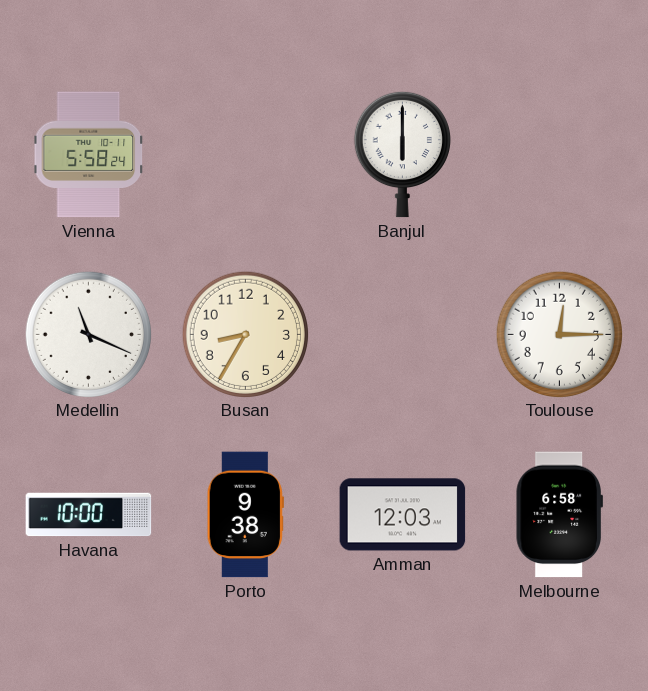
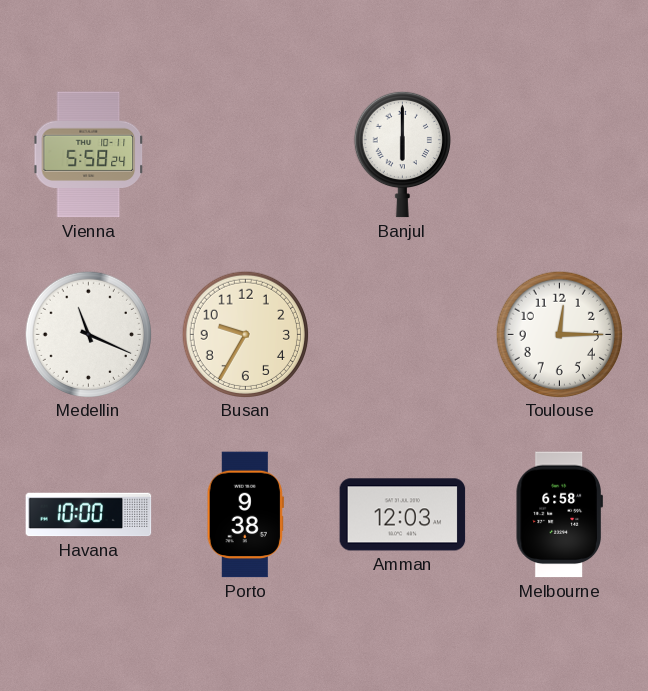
Busan: 8:35 -> 9:35
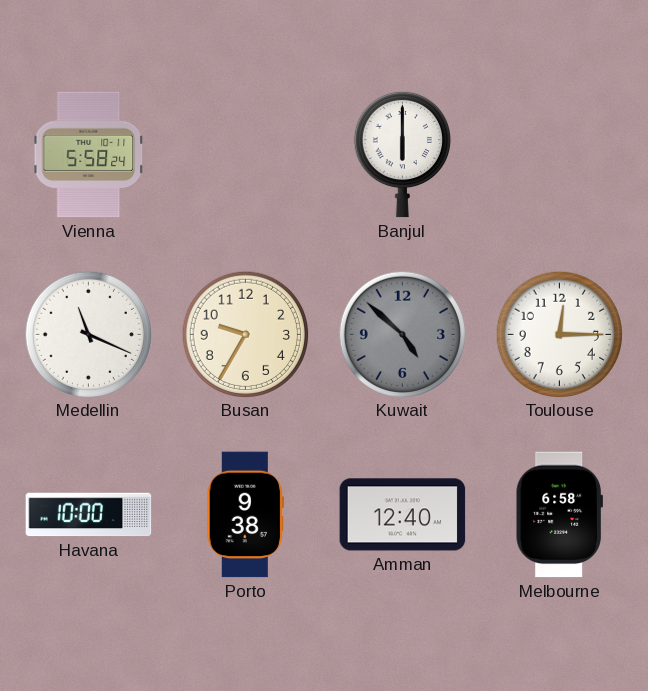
Kuwait: none -> 4:52
Amman: 12:03 -> 12:40
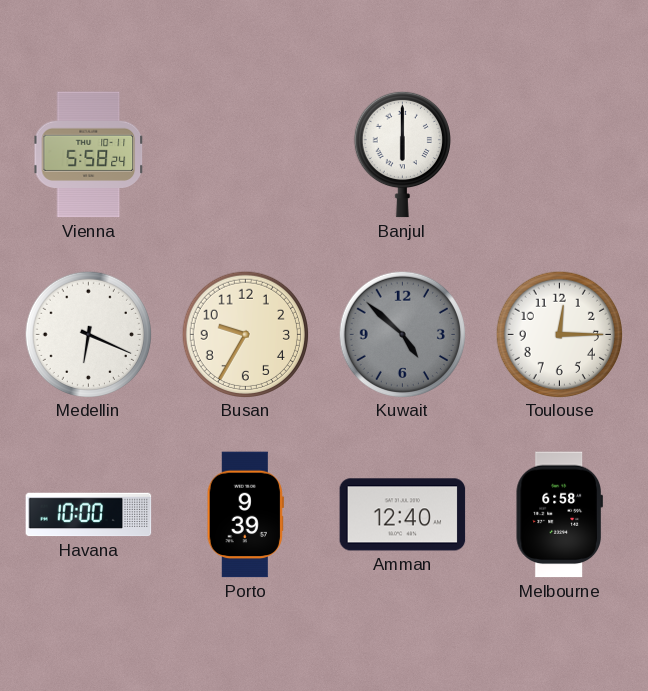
Medellin: 11:19 -> 6:19
Porto: 9:38 -> 9:39
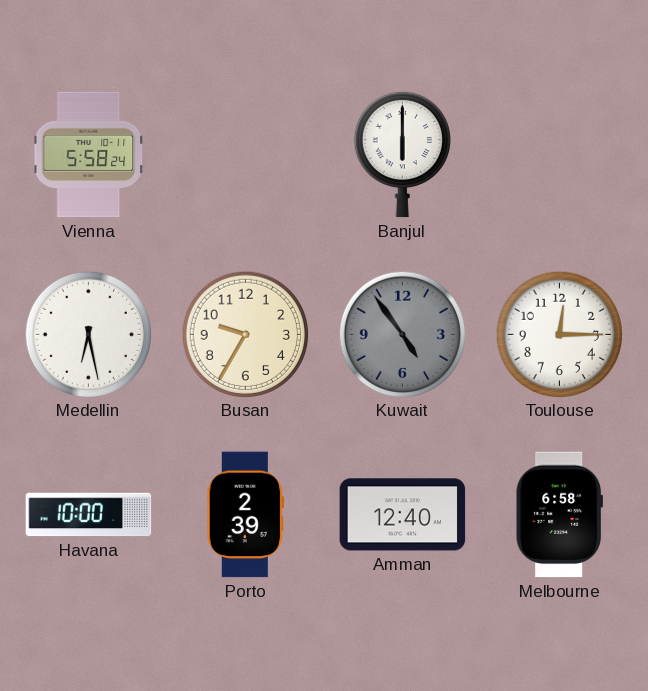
Medellin: 6:19 -> 6:28
Kuwait: 4:52 -> 4:54
Porto: 9:39 -> 2:39
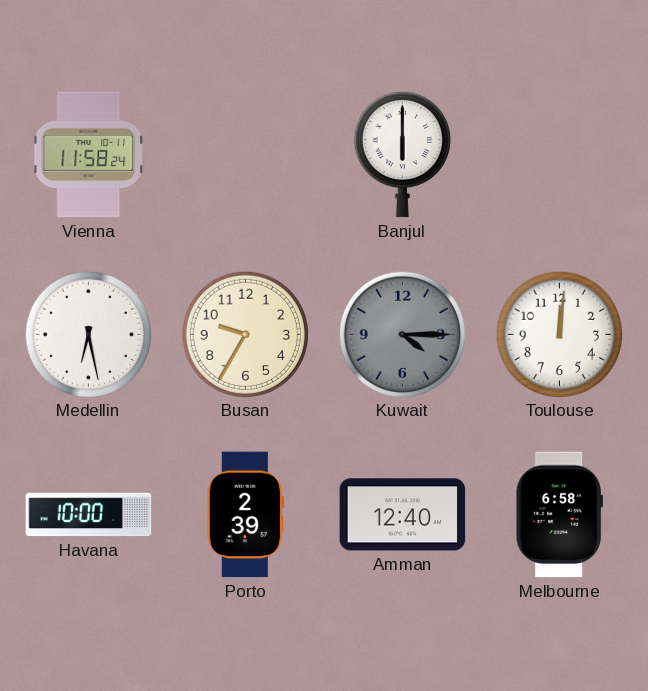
Vienna: 5:58 -> 11:58
Kuwait: 4:54 -> 4:15
Toulouse: 12:15 -> 12:01
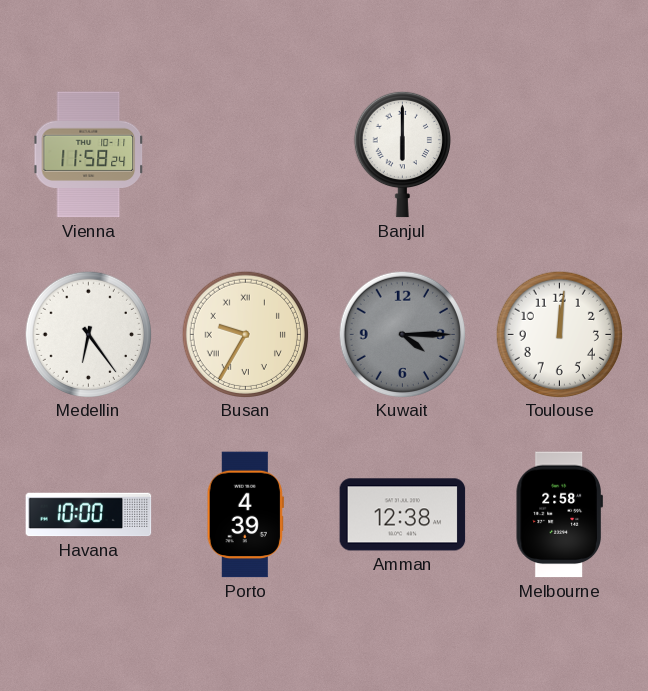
Medellin: 6:28 -> 6:24
Busan numerals: Arabic -> Roman
Porto: 2:39 -> 4:39
Amman: 12:40 -> 12:38
Melbourne: 6:58 -> 2:58
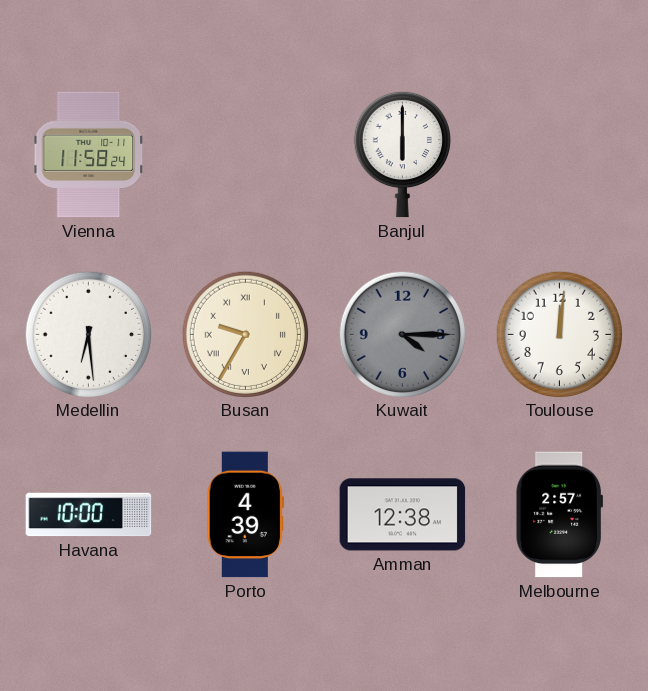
Medellin: 6:24 -> 6:29
Melbourne: 2:58 -> 2:57
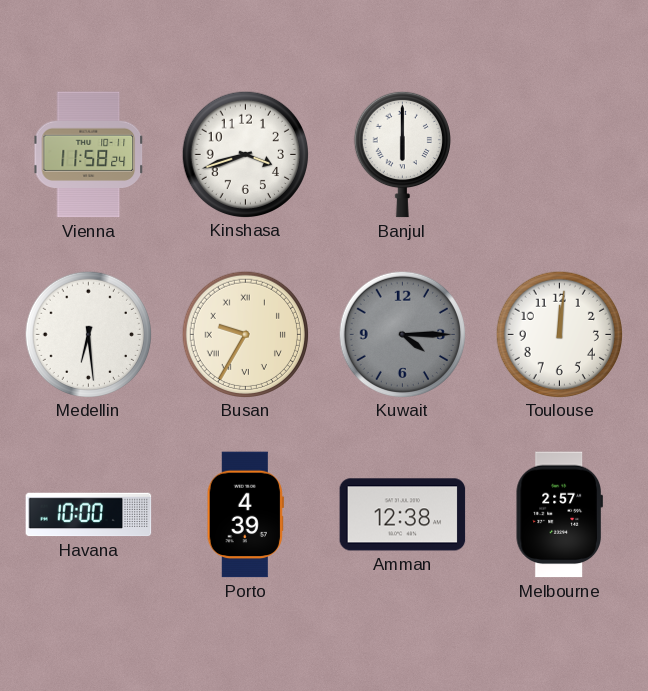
Kinshasa: none -> 3:42
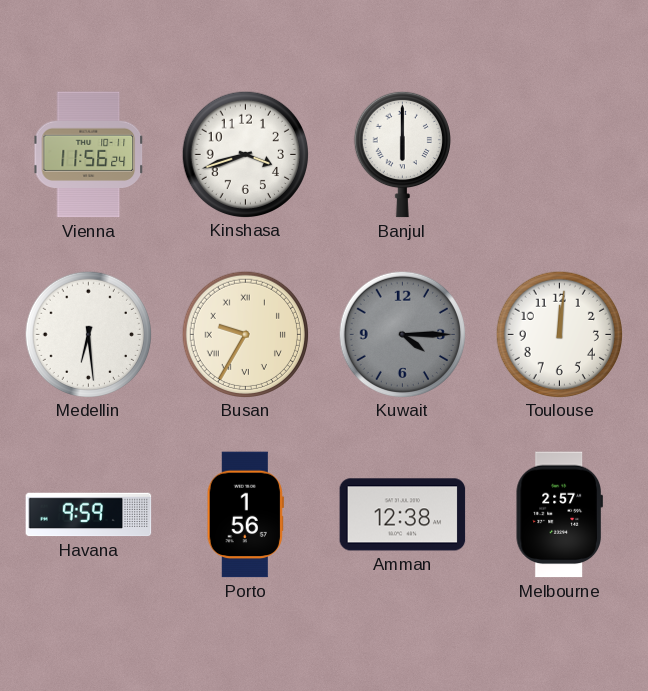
Vienna: 11:58 -> 11:56
Havana: 10:00 -> 9:59
Porto: 4:39 -> 1:56
